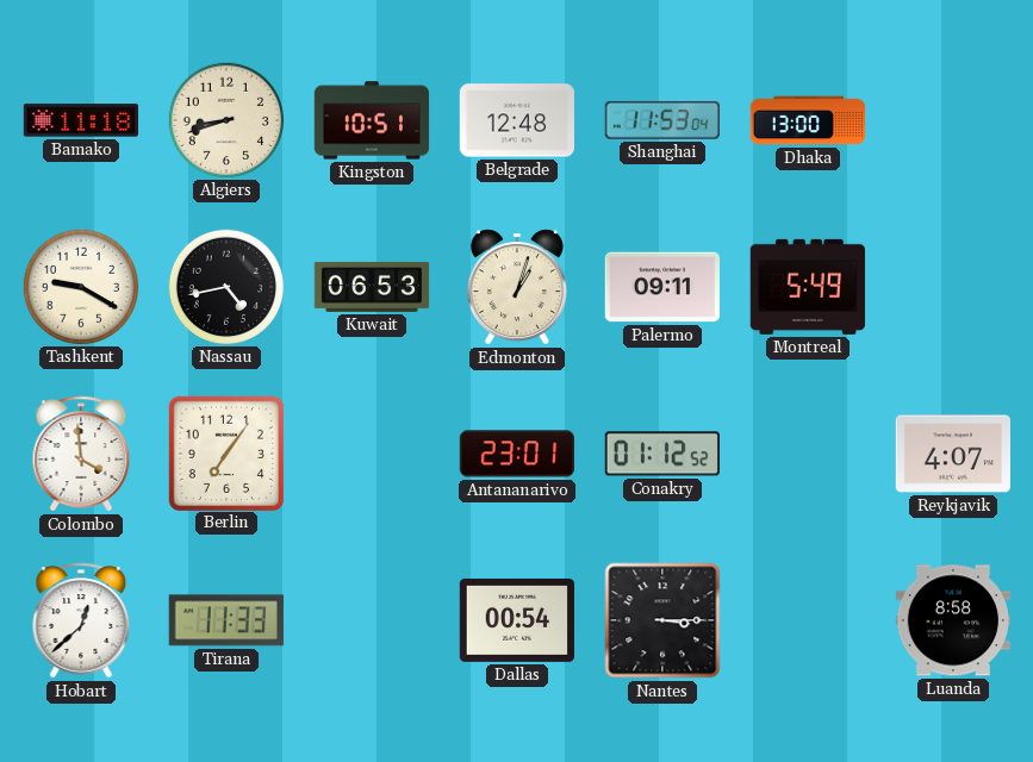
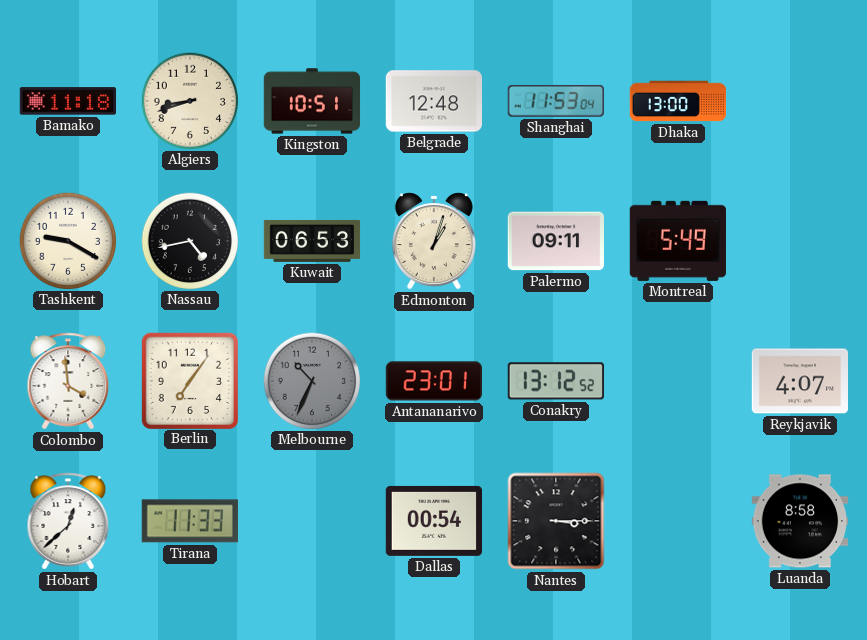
Melbourne: none -> 10:34
Conakry: 01:12 -> 13:12
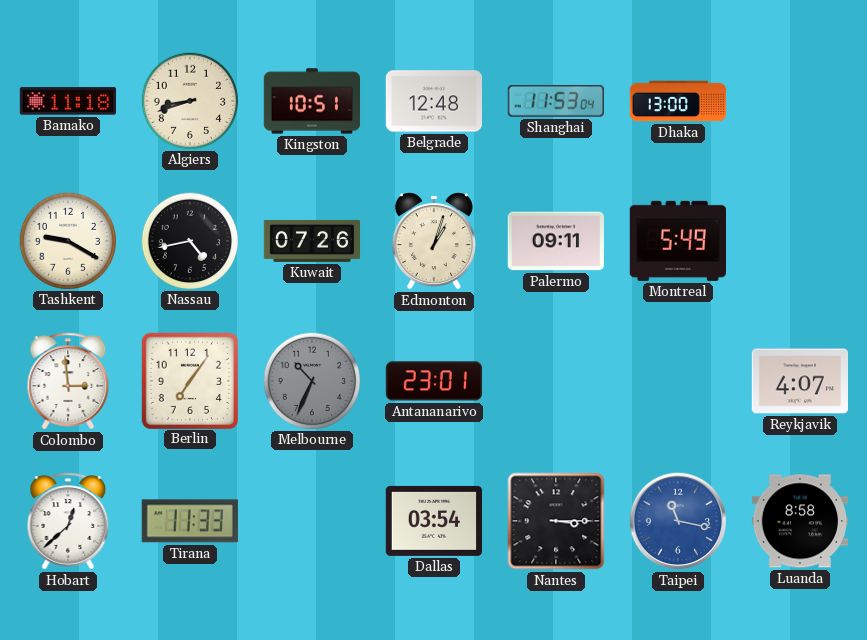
Kuwait: 06:53 -> 07:26
Colombo: 3:59 -> 2:59
Conakry: 13:12 -> none
Dallas: 00:54 -> 03:54
Taipei: none -> 11:17
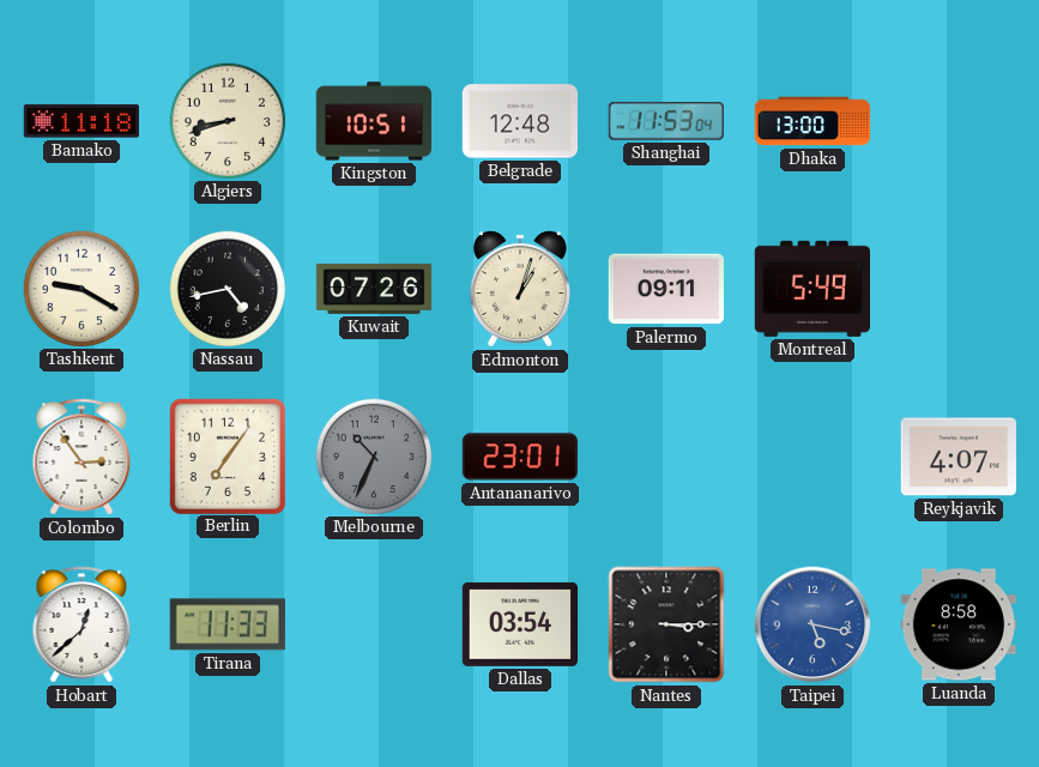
Colombo: 2:59 -> 2:54
Taipei: 11:17 -> 5:17
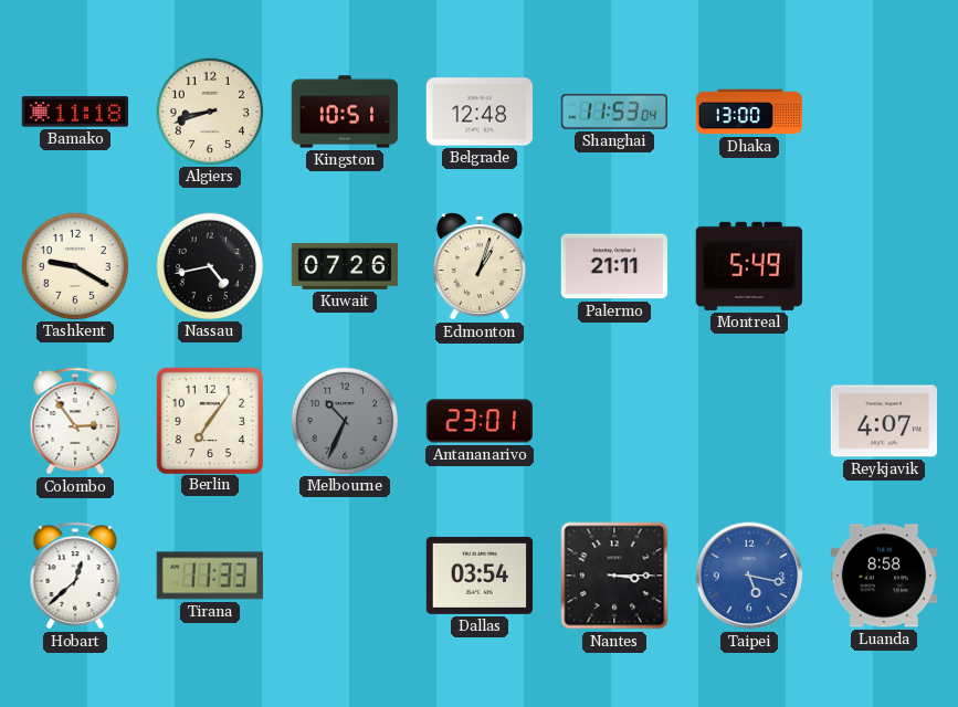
Palermo: 09:11 -> 21:11
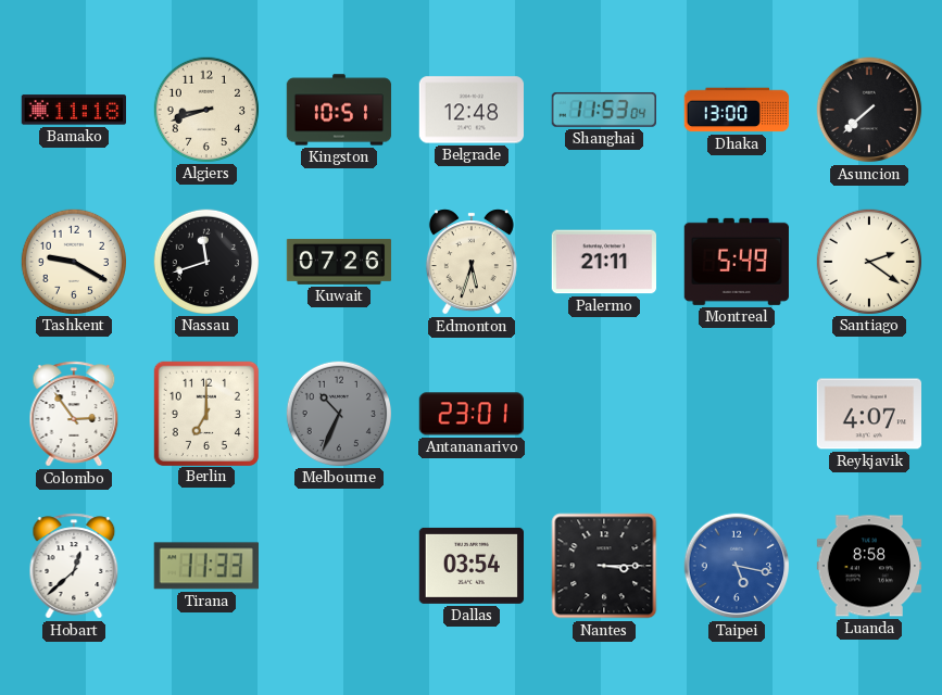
Asuncion: none -> 7:38
Nassau: 4:43 -> 11:42
Edmonton: 1:03 -> 5:33
Santiago: none -> 2:21
Berlin: 7:06 -> 7:00
